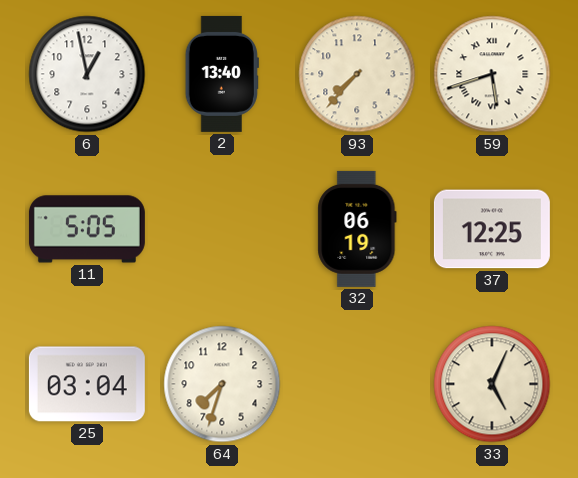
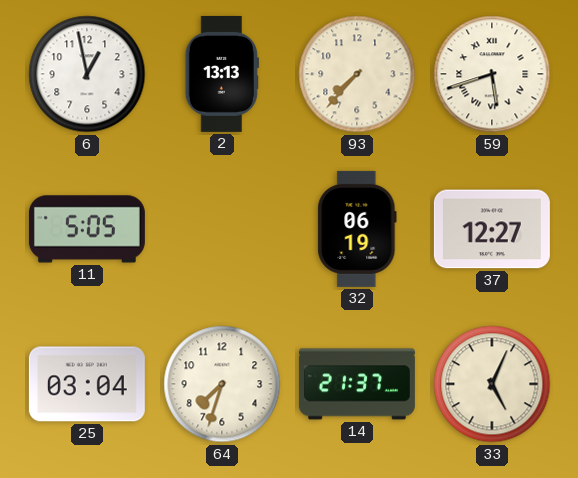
2: 13:40 -> 13:13
37: 12:25 -> 12:27
14: none -> 21:37
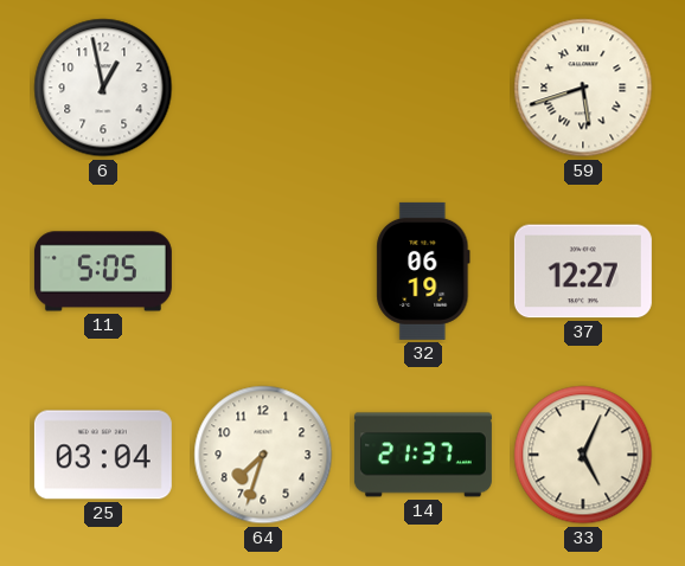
2: 13:13 -> none
93: 7:37 -> none
